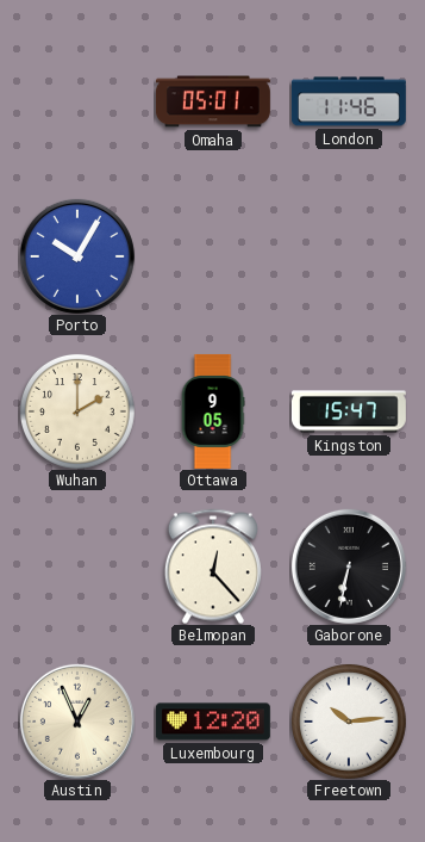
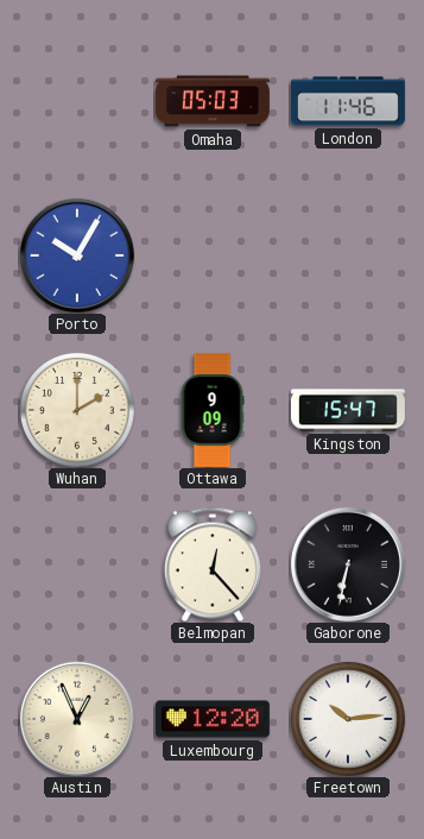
Omaha: 05:01 -> 05:03
Ottawa: 9:05 -> 9:09
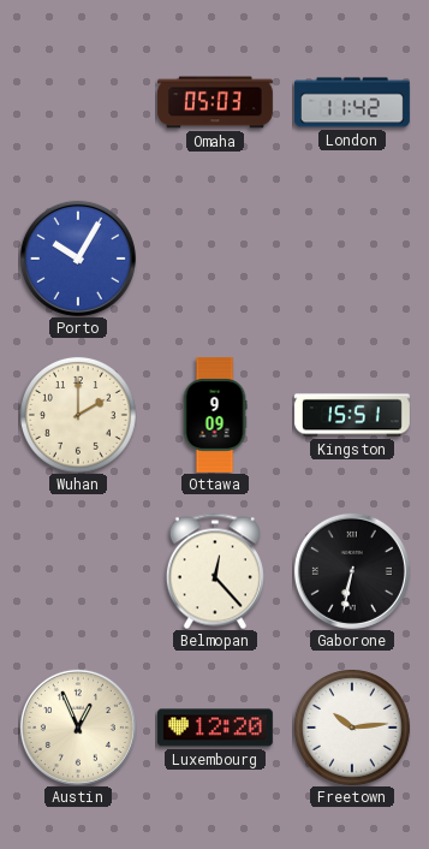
London: 11:46 -> 11:42
Kingston: 15:47 -> 15:51
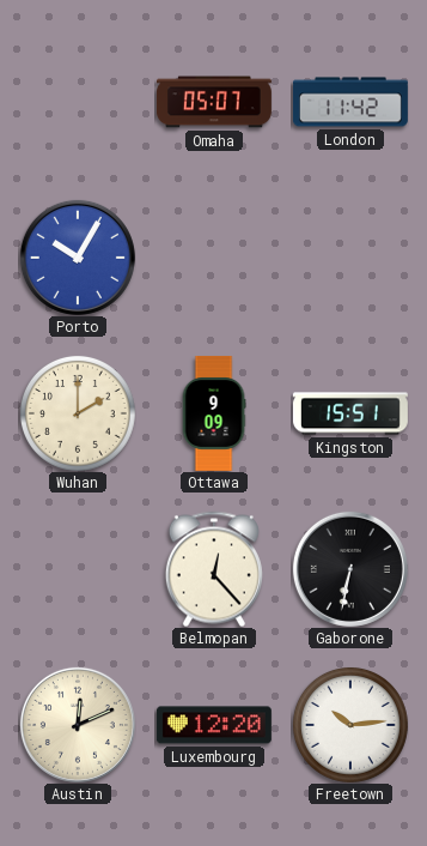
Omaha: 05:03 -> 05:07
Austin: 12:56 -> 12:11
